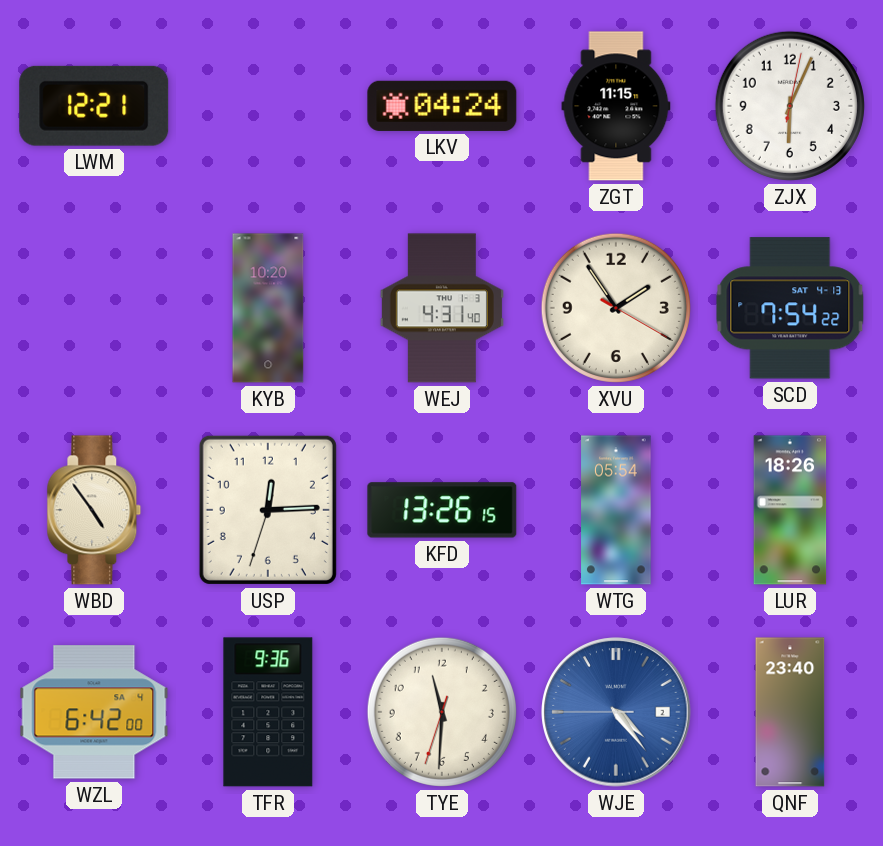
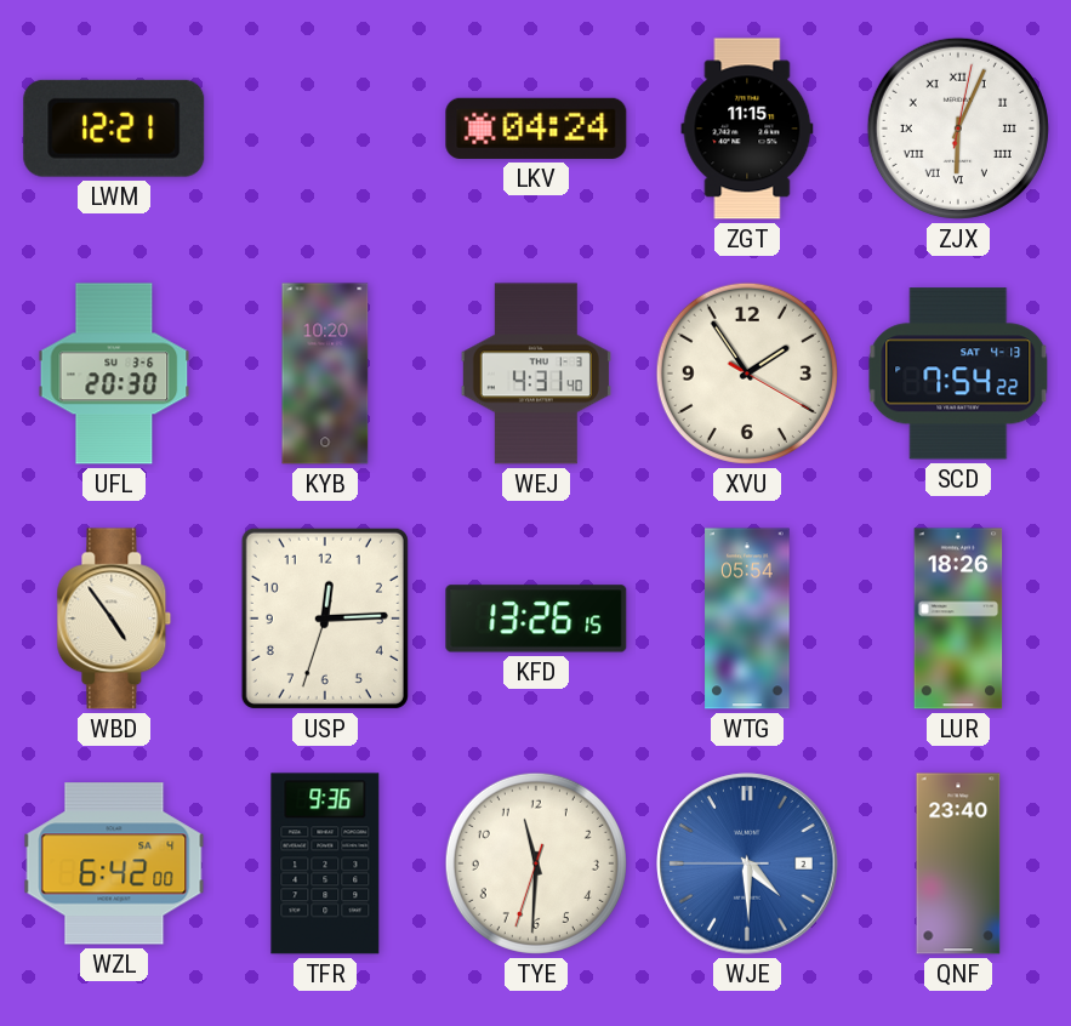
ZJX numerals: Arabic -> Roman
UFL: none -> 20:30
WJE: 4:23 -> 4:29
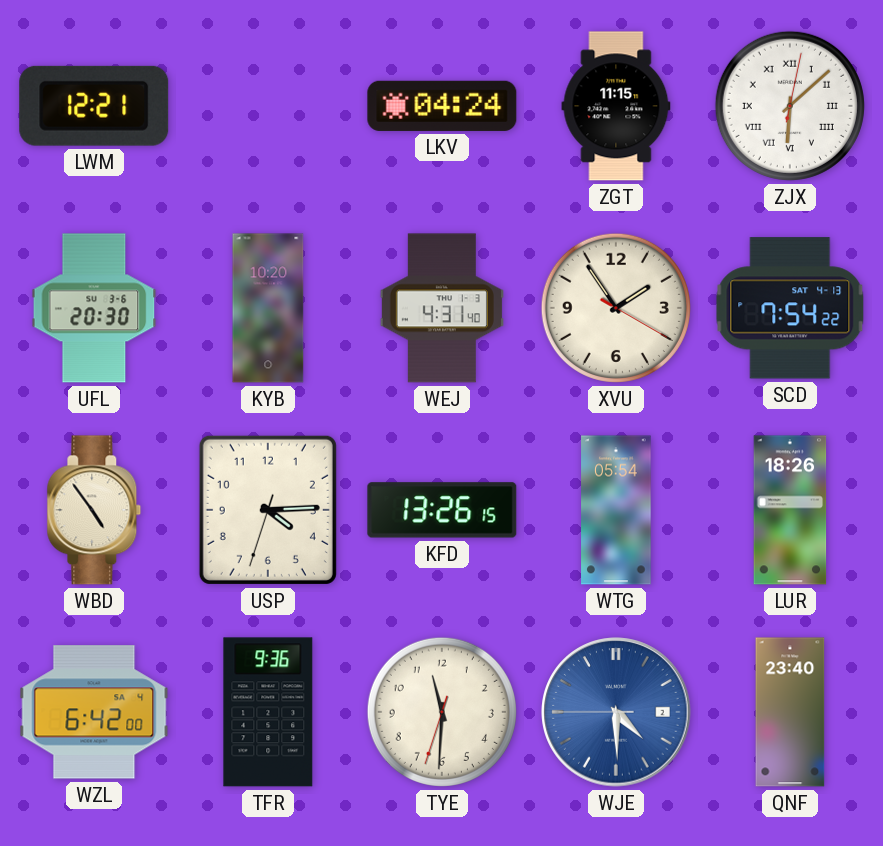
ZJX: 6:04 -> 6:08
USP: 12:14 -> 4:14
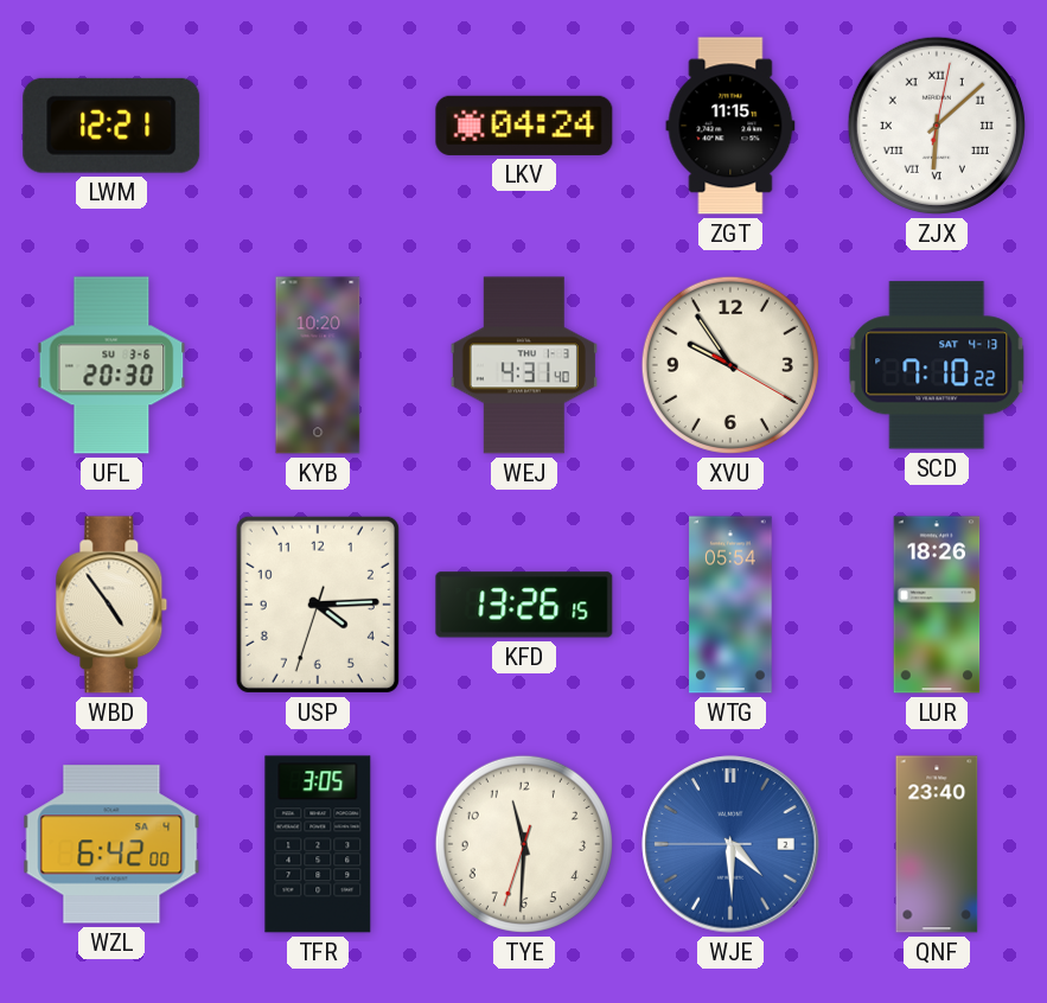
XVU: 1:54 -> 9:54
SCD: 7:54 -> 7:10
TFR: 9:36 -> 3:05
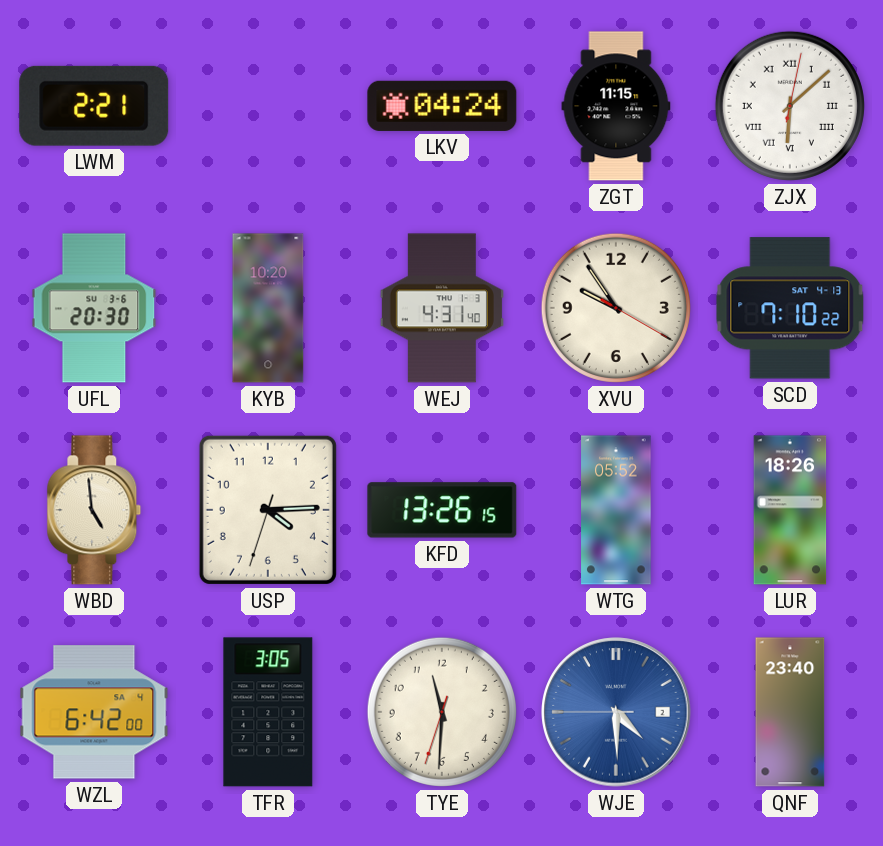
LWM: 12:21 -> 2:21
WBD: 4:54 -> 4:59
WTG: 05:54 -> 05:52
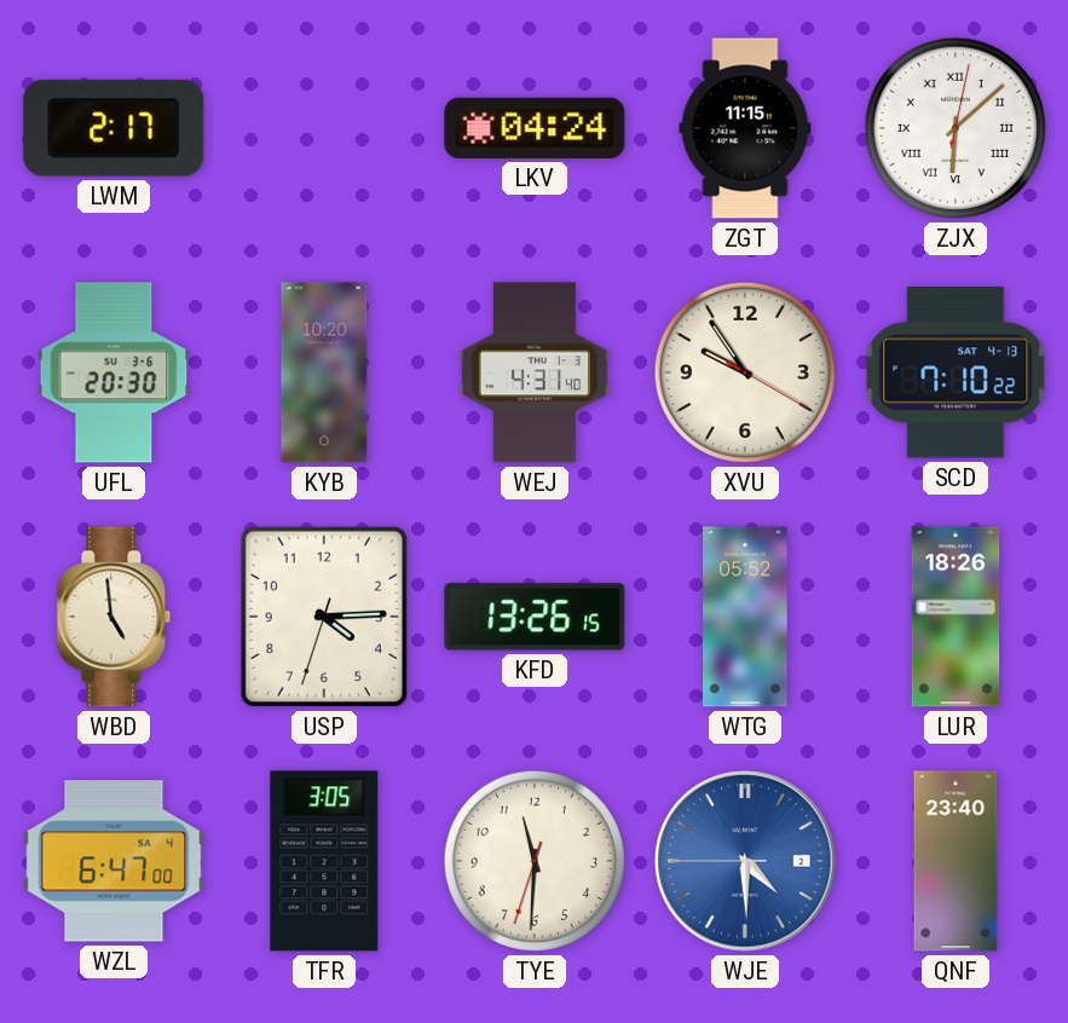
LWM: 2:21 -> 2:17
WZL: 6:42 -> 6:47
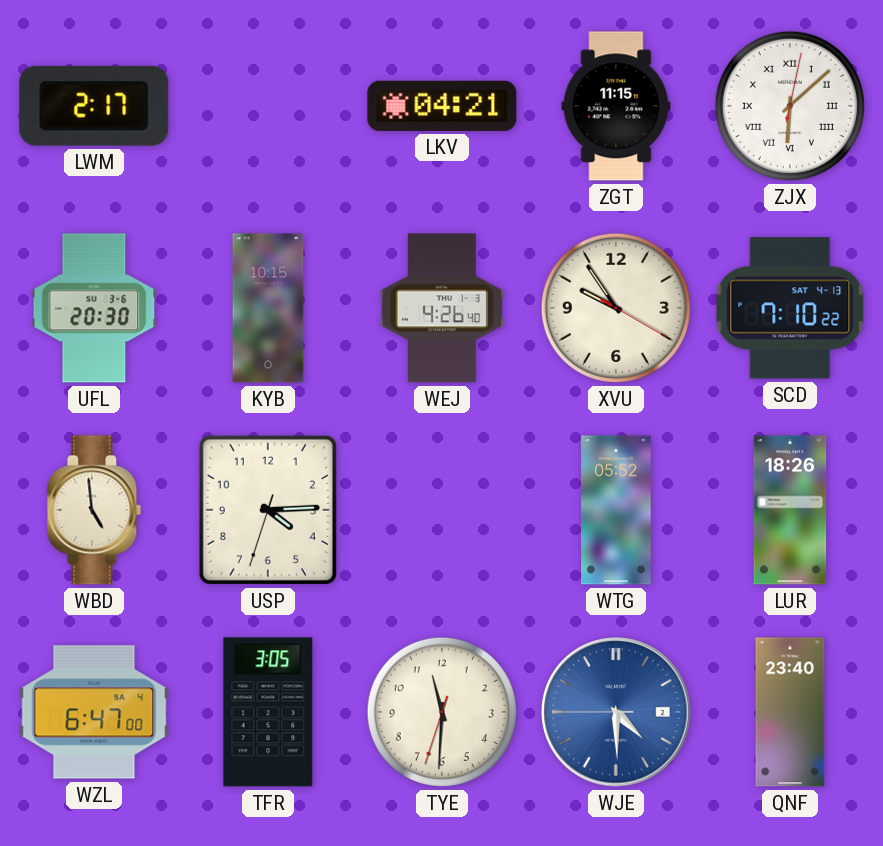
LKV: 04:24 -> 04:21
KYB: 10:20 -> 10:15
WEJ: 4:31 -> 4:26
KFD: 13:26 -> none
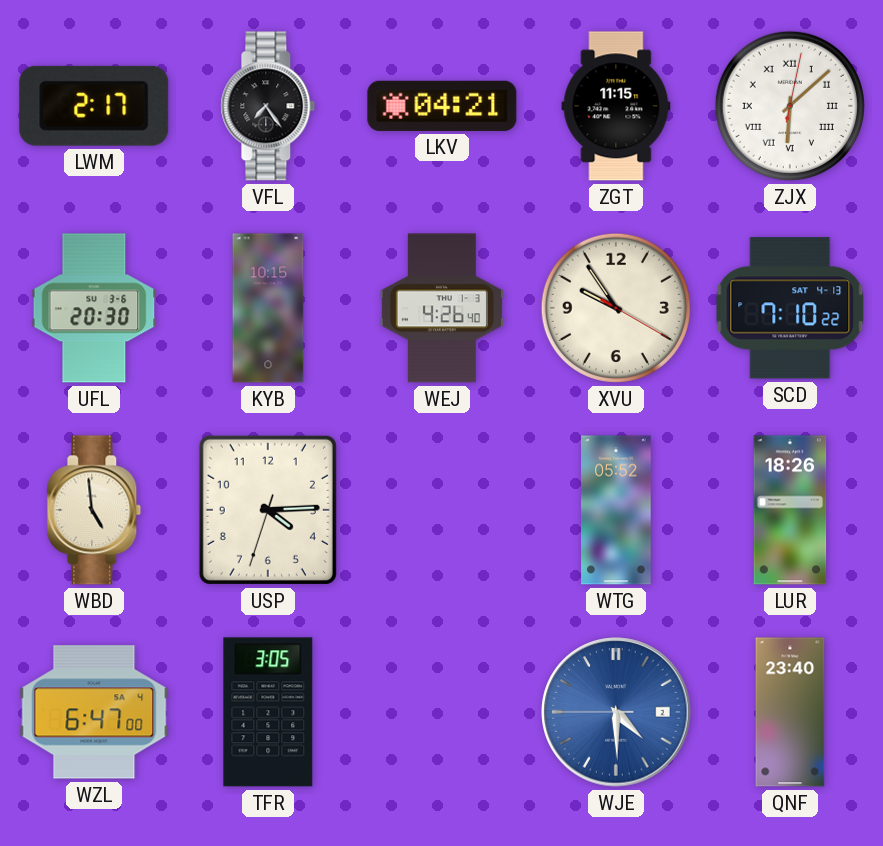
VFL: none -> 7:24
TYE: 11:30 -> none
